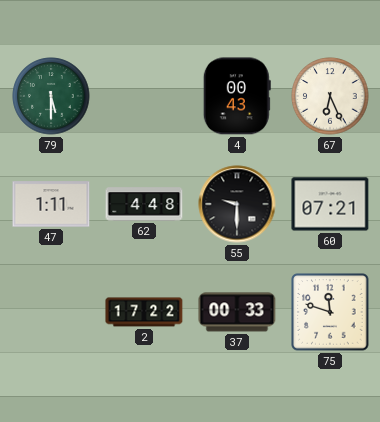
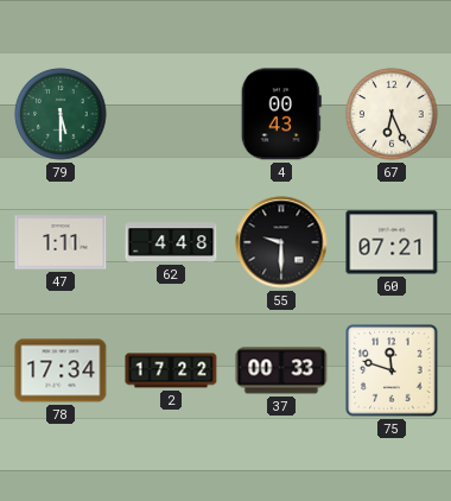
78: none -> 17:34
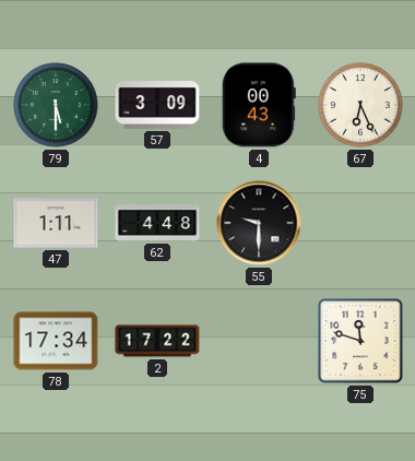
57: none -> 3:09
60: 07:21 -> none
37: 00:33 -> none
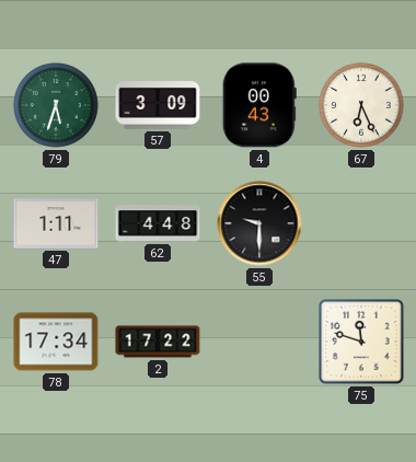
79: 5:30 -> 5:33
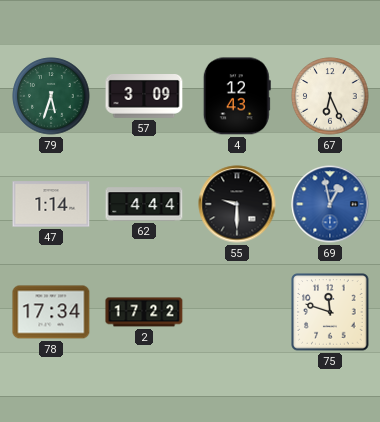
4: 00:43 -> 12:43
47: 1:11 -> 1:14
62: 4:48 -> 4:44
69: none -> 12:58
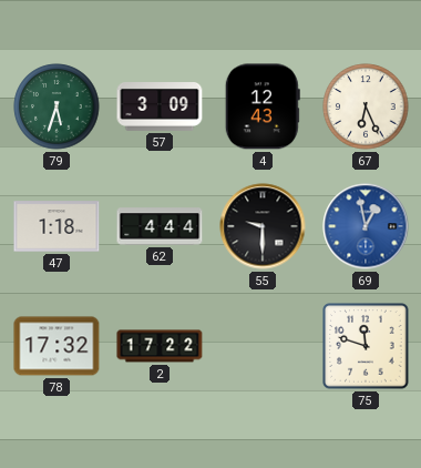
47: 1:14 -> 1:18
78: 17:34 -> 17:32
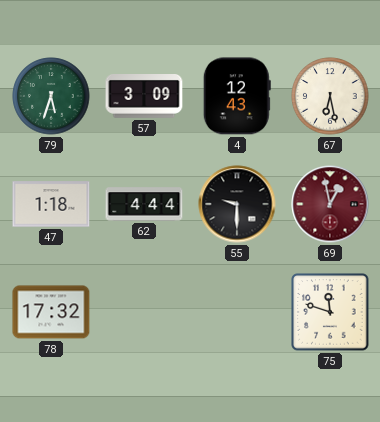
67: 6:26 -> 6:28
69 dial: blue -> burgundy
2: 17:22 -> none
